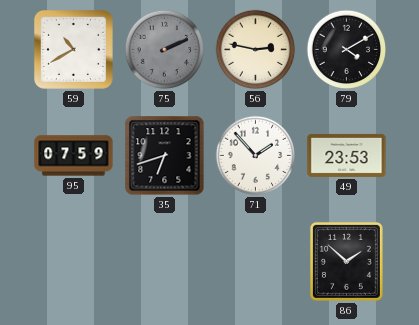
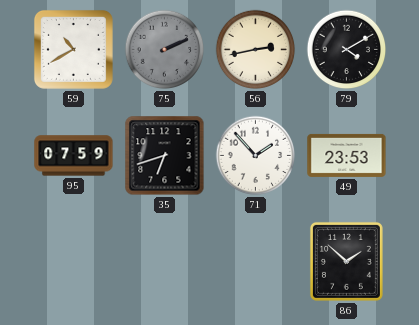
56: 2:47 -> 2:43
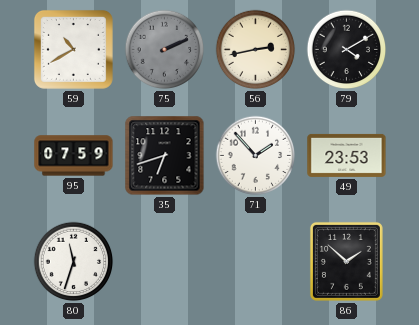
80: none -> 11:33
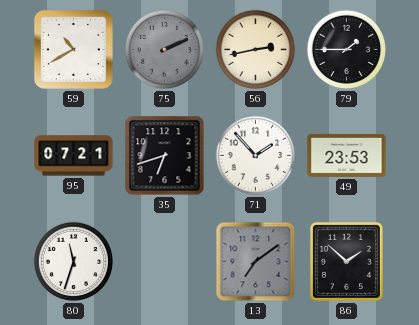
79: 4:10 -> 1:45
95: 07:59 -> 07:21
13: none -> 7:09
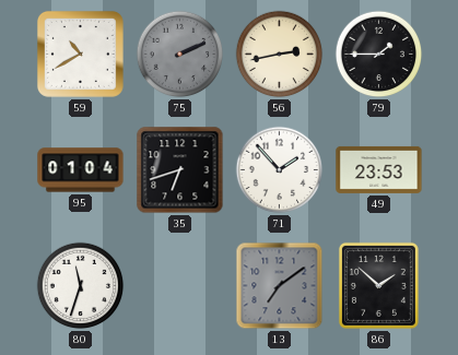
95: 07:21 -> 01:04
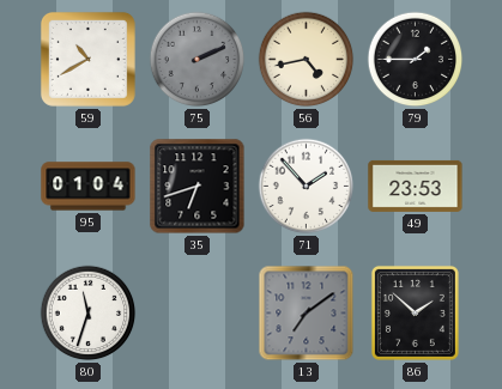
56: 2:43 -> 4:43
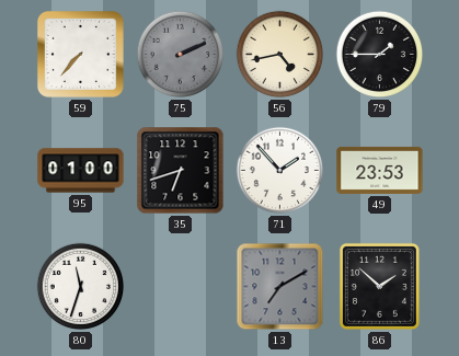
59: 10:40 -> 7:37
95: 01:04 -> 01:00
13: 7:09 -> 7:10
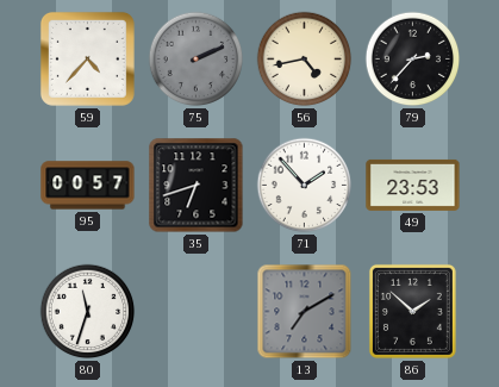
59: 7:37 -> 4:37
79: 1:45 -> 2:37
95: 01:00 -> 00:57
